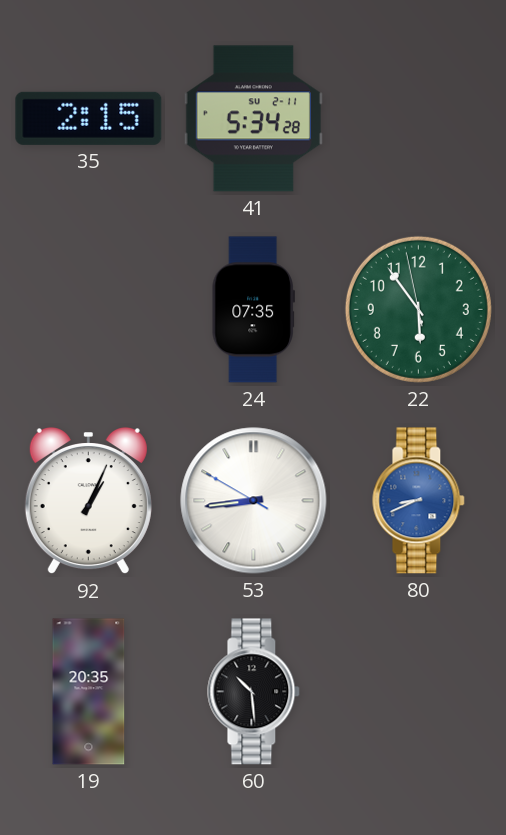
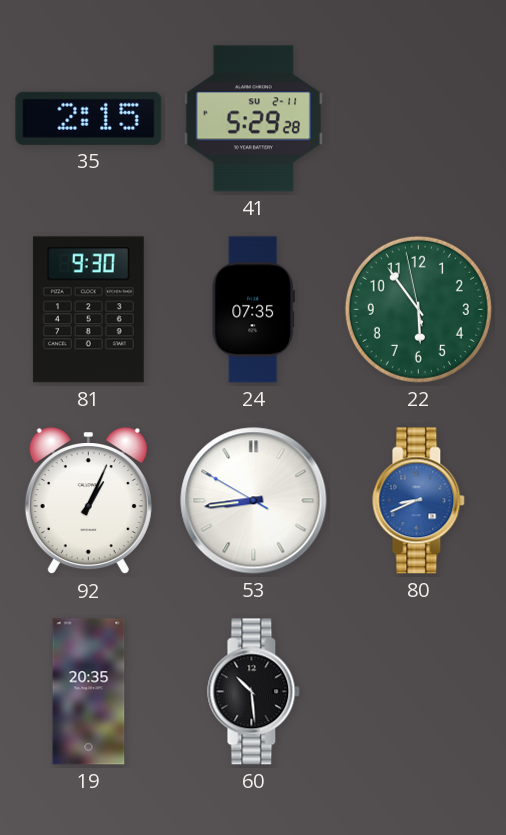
41: 5:34 -> 5:29
81: none -> 9:30
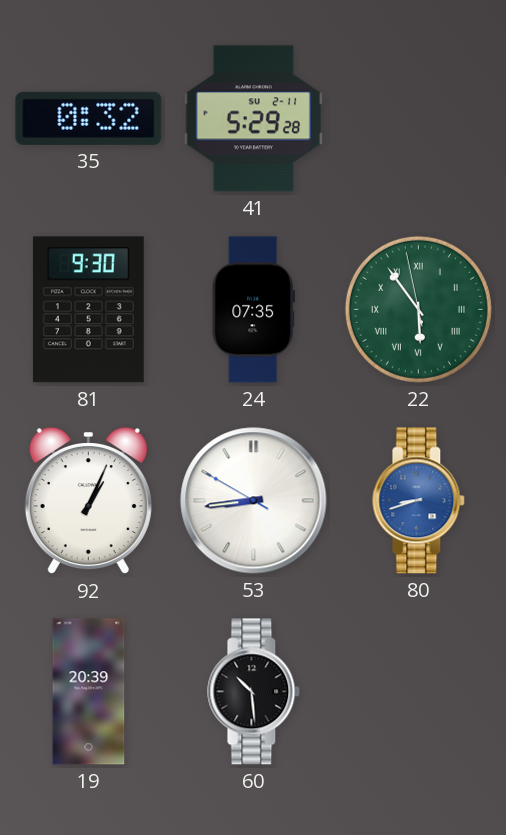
35: 2:15 -> 0:32
22 numerals: Arabic -> Roman
80: 8:41 -> 8:42
19: 20:35 -> 20:39
